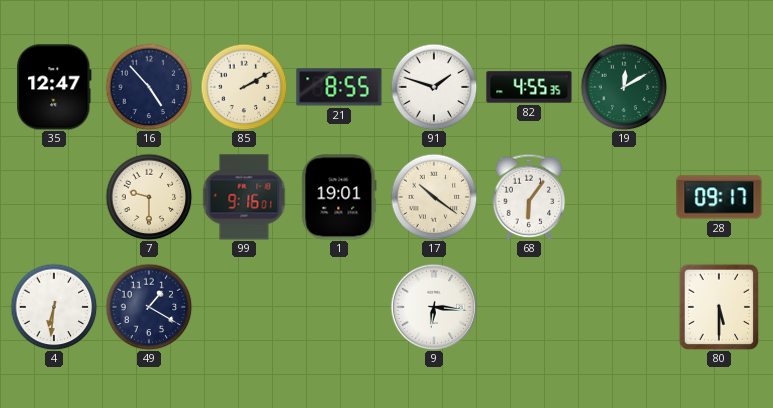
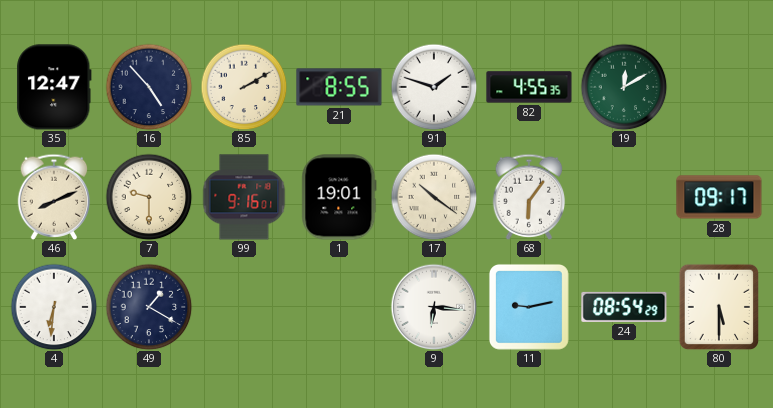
46: none -> 8:11
11: none -> 9:13
24: none -> 08:54
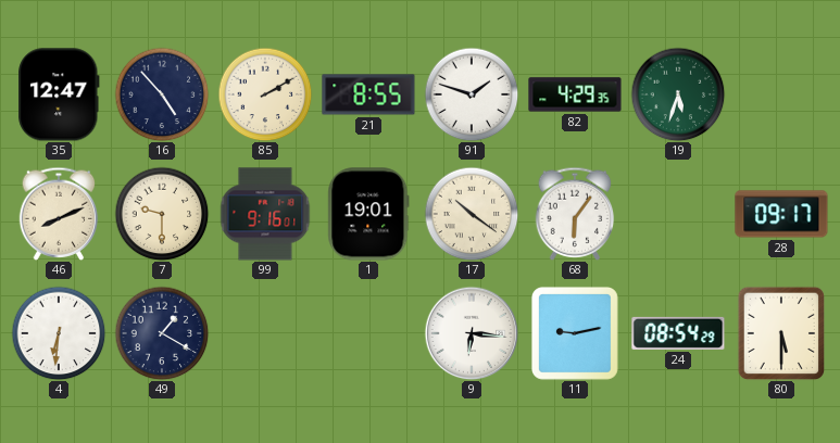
82: 4:55 -> 4:29
19: 12:10 -> 5:33
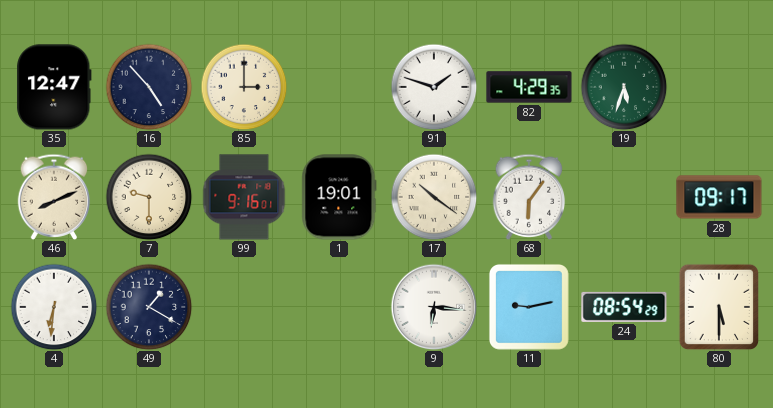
85: 2:10 -> 3:00
21: 8:55 -> none
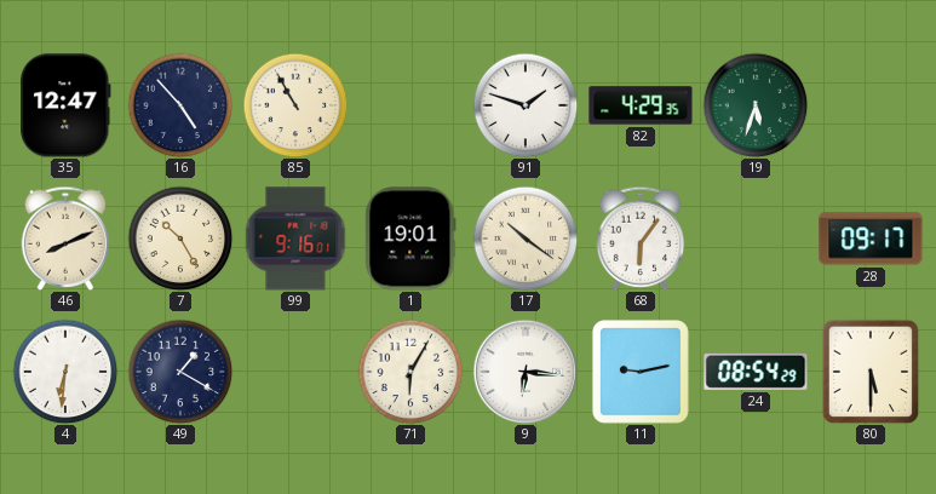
85: 3:00 -> 10:55
7: 9:30 -> 10:25
71: none -> 6:05
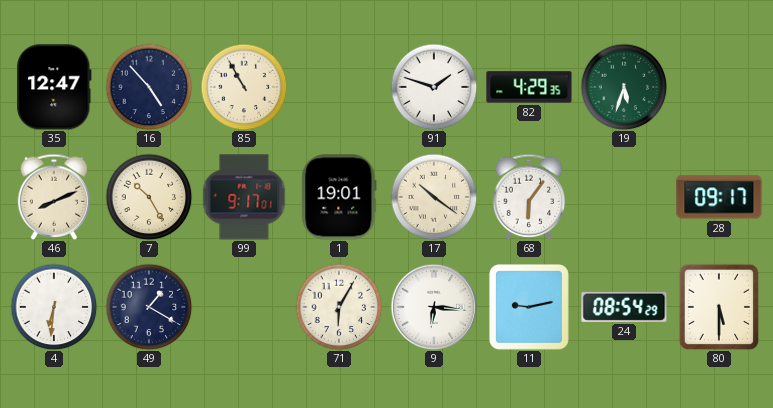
99: 9:16 -> 9:17
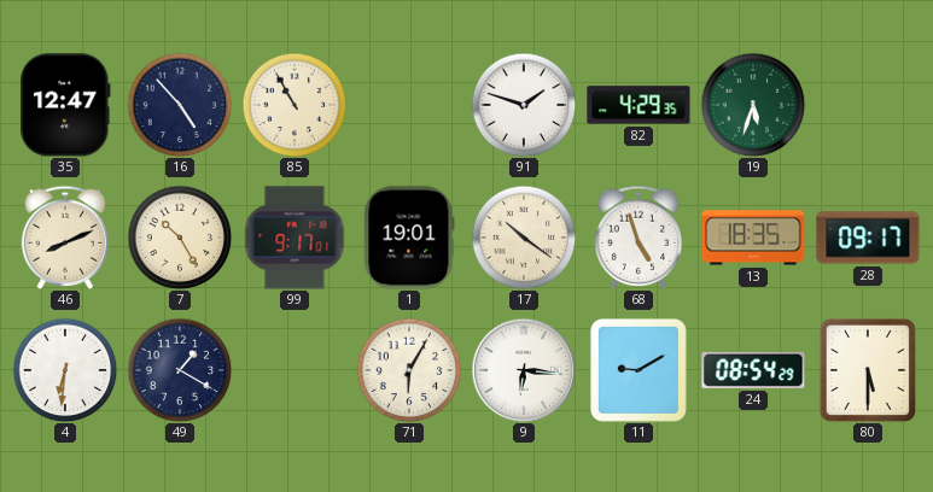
68: 6:06 -> 4:57
13: none -> 18:35
11: 9:13 -> 9:10
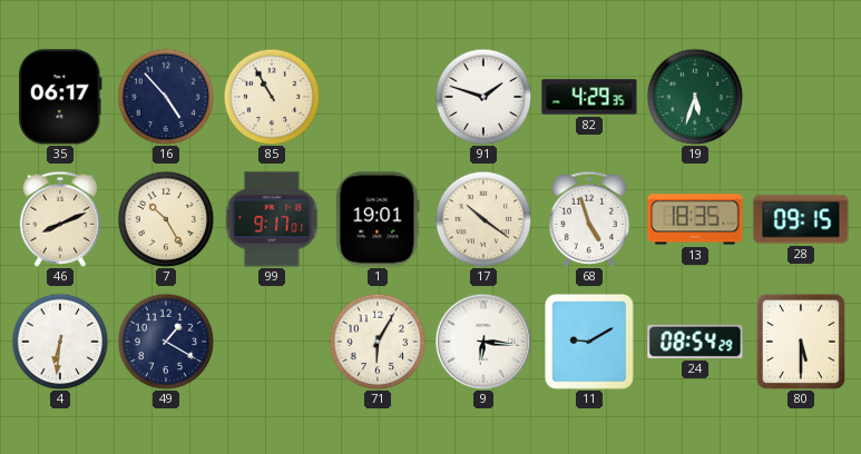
35: 12:47 -> 06:17
28: 09:17 -> 09:15
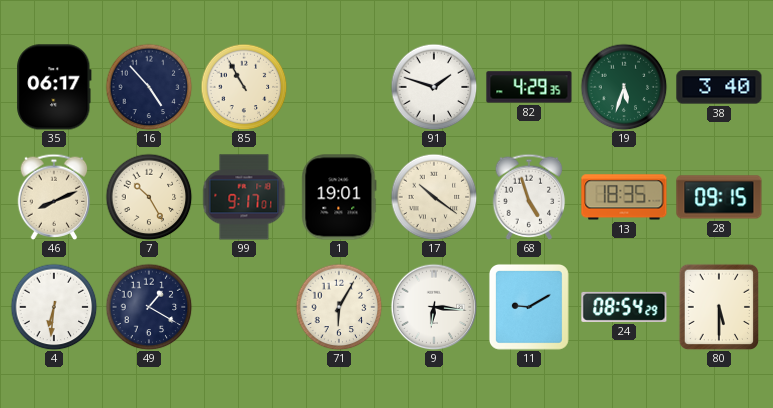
38: none -> 3:40
